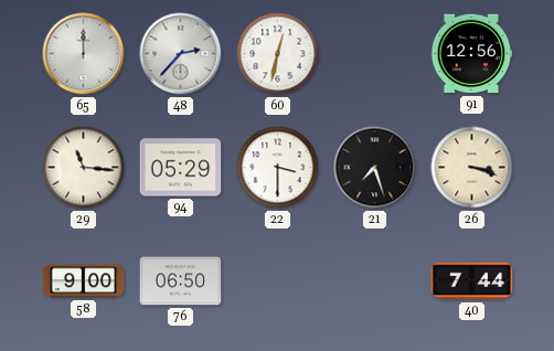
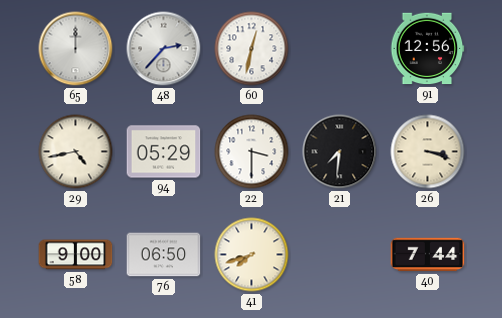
29: 11:16 -> 4:43
21: 7:27 -> 7:31
41: none -> 7:42
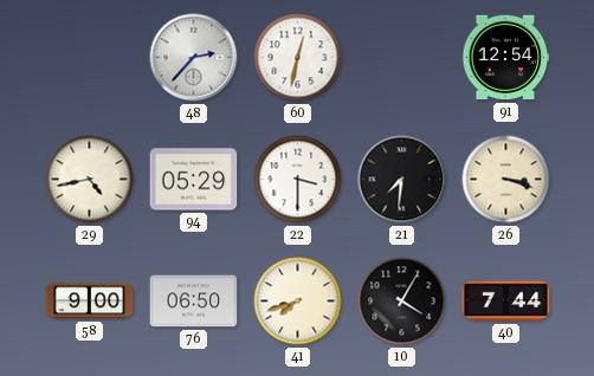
65: 12:00 -> none
91: 12:56 -> 12:54
10: none -> 4:05
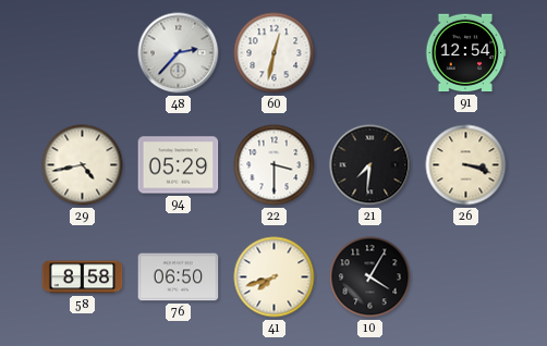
58: 9:00 -> 8:58
40: 7:44 -> none
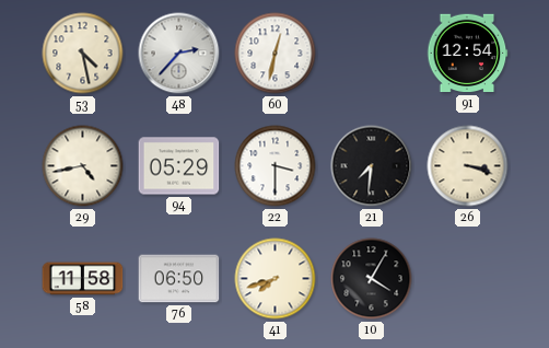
53: none -> 4:28
58: 8:58 -> 11:58
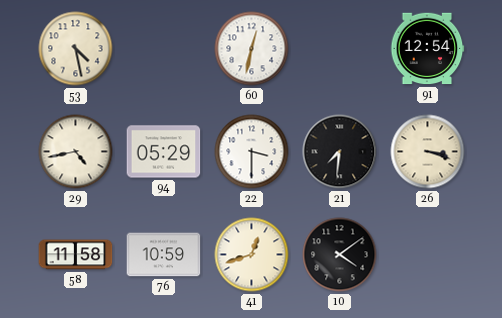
48: 2:37 -> none
76: 06:50 -> 10:59
41: 7:42 -> 12:42
10: 4:05 -> 4:09
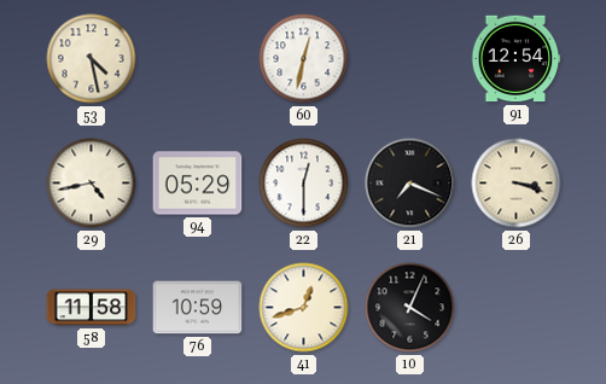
22: 3:30 -> 12:30
21: 7:31 -> 7:19
10: 4:09 -> 4:04
